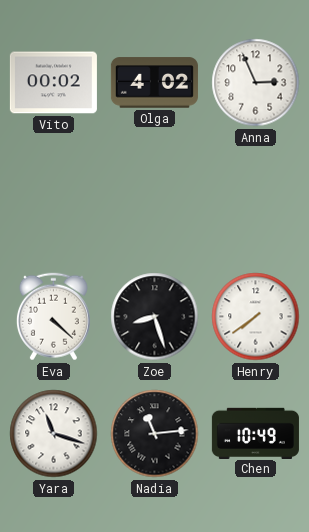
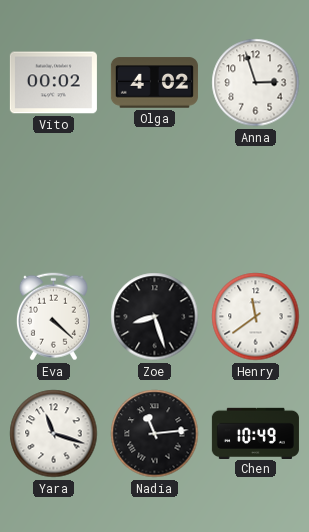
Anna: 2:56 -> 2:57
Henry: 7:39 -> 11:39
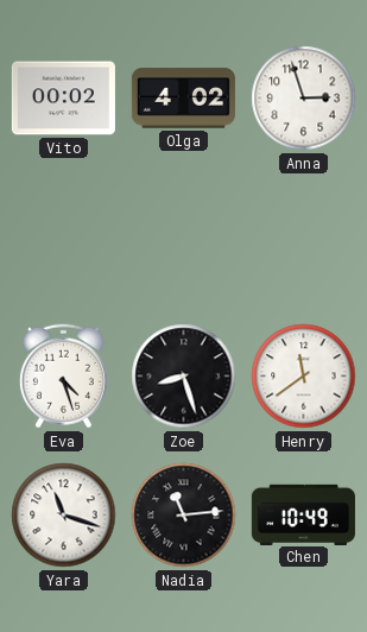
Eva: 4:22 -> 4:27
